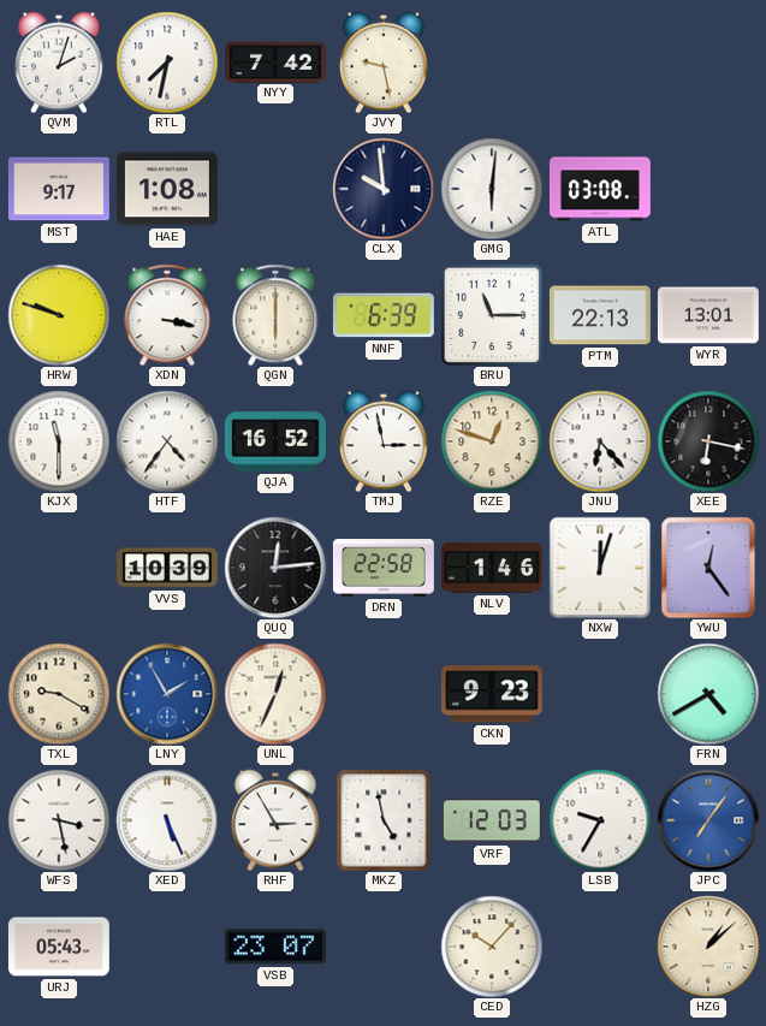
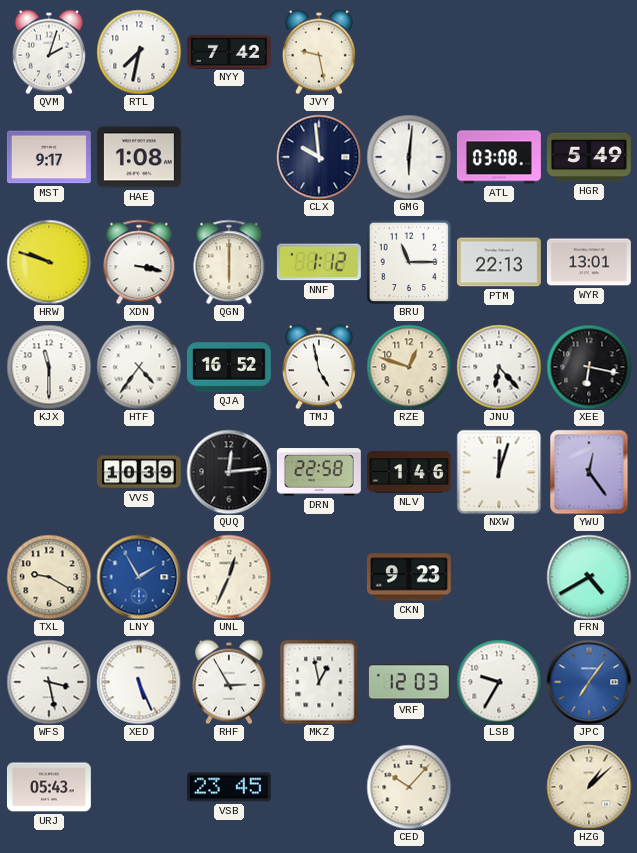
HGR: none -> 5:49
NNF: 6:39 -> 1:12
TMJ: 2:58 -> 4:58
MKZ: 4:58 -> 12:58
VSB: 23:07 -> 23:45
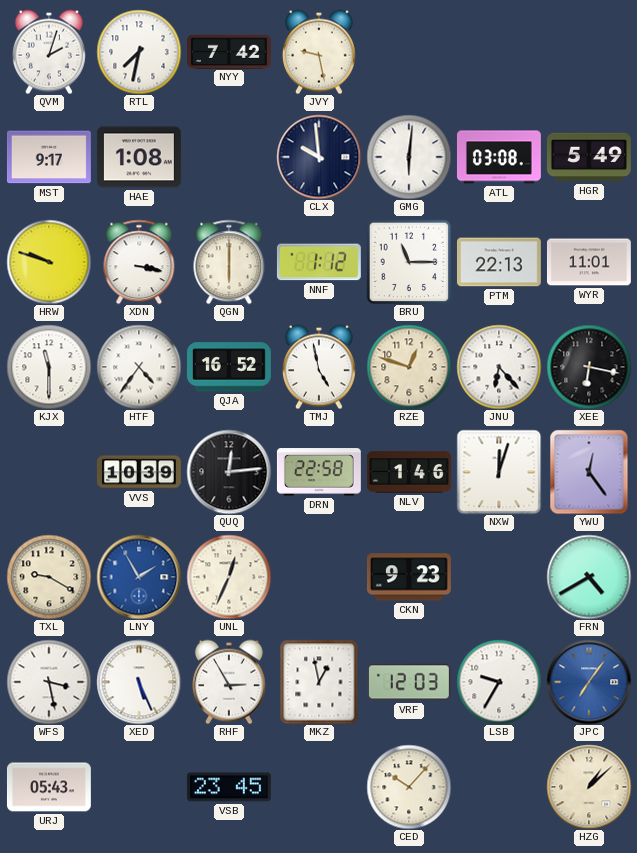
WYR: 13:01 -> 11:01
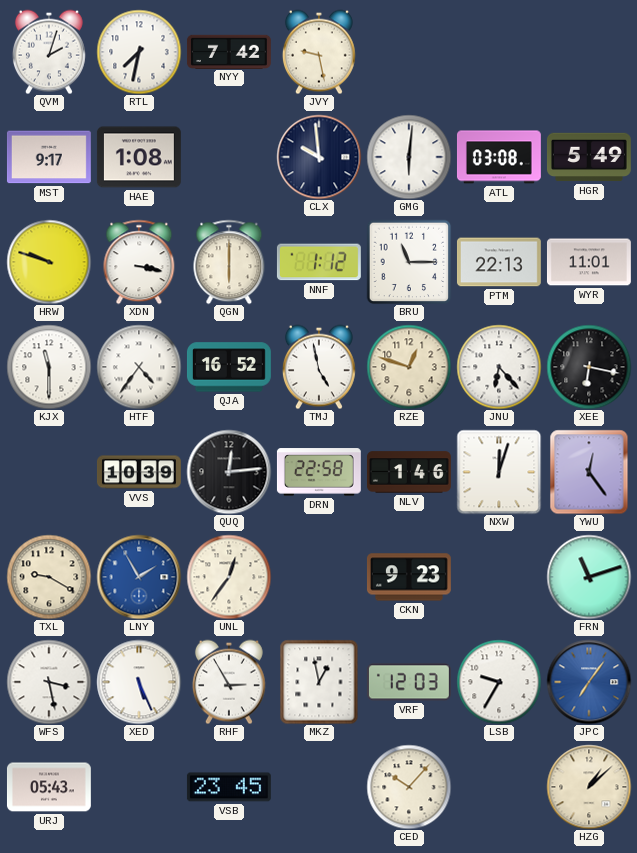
UNL: 12:34 -> 12:36
FRN: 4:40 -> 11:12
